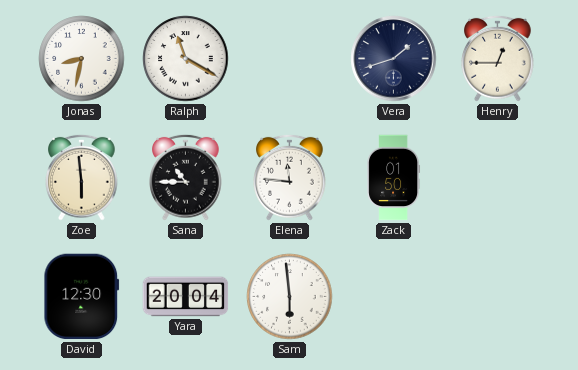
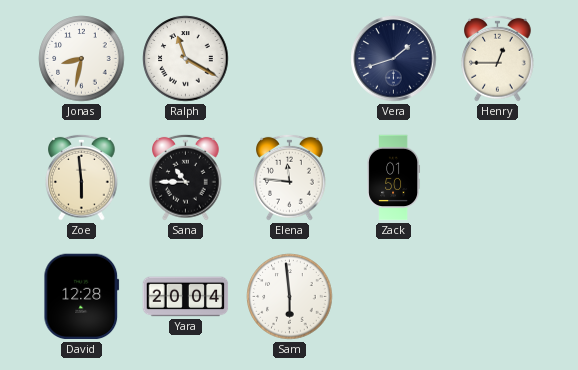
David: 12:30 -> 12:28
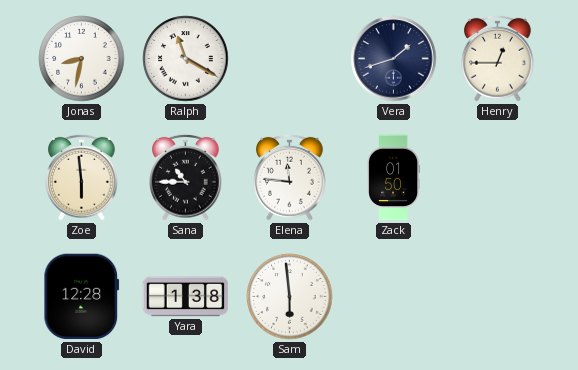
Yara: 20:04 -> 1:38
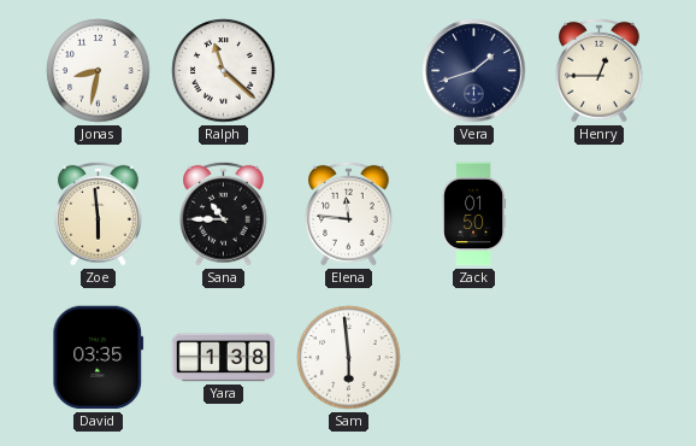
Ralph: 11:20 -> 11:22
David: 12:28 -> 03:35
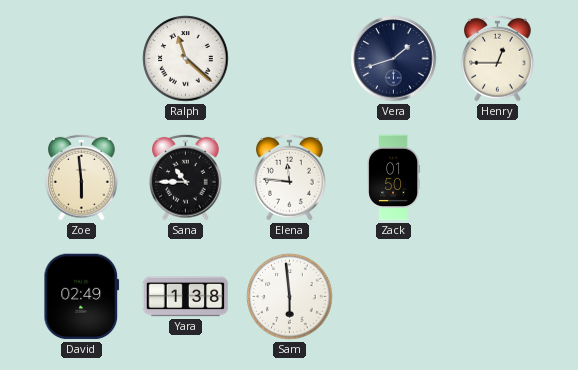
Jonas: 8:32 -> none
David: 03:35 -> 02:49
